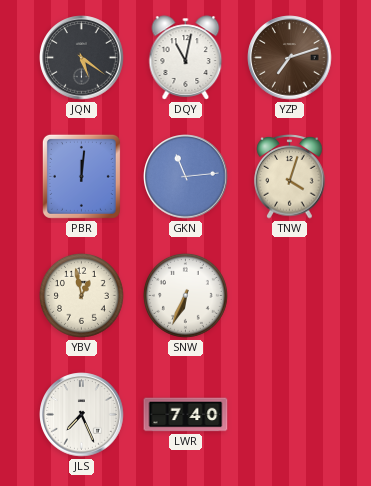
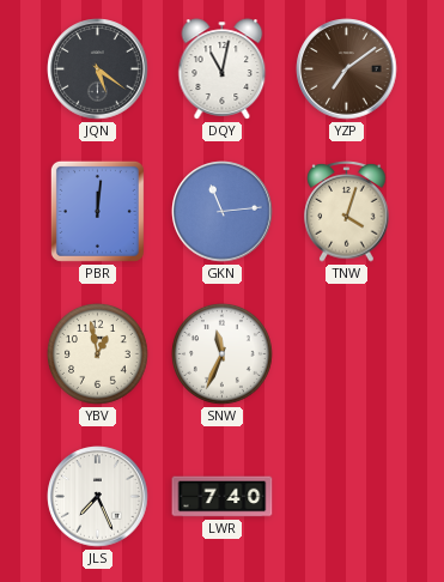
YZP: 7:12 -> 7:09
SNW: 6:34 -> 11:34
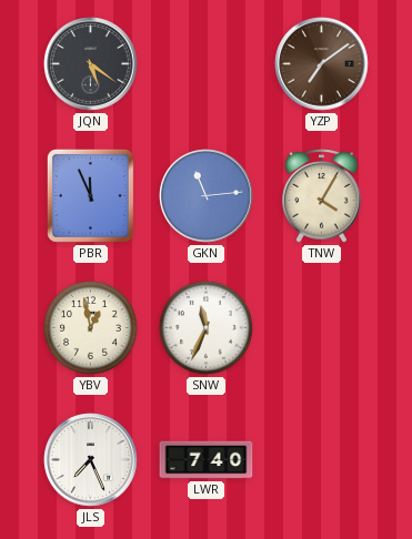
DQY: 11:02 -> none
PBR: 12:01 -> 11:56
TNW: 4:03 -> 4:05
